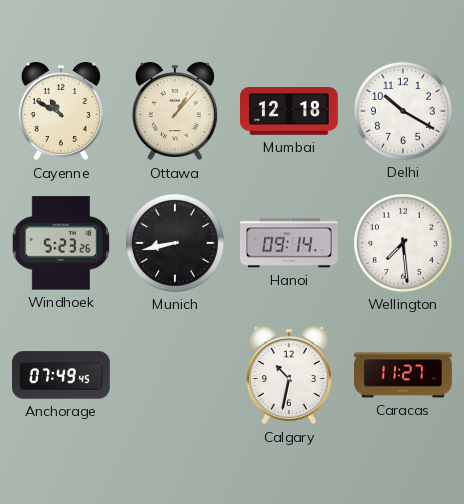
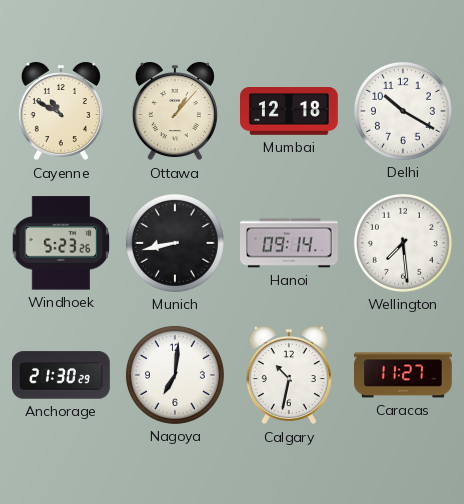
Anchorage: 07:49 -> 21:30
Nagoya: none -> 7:01
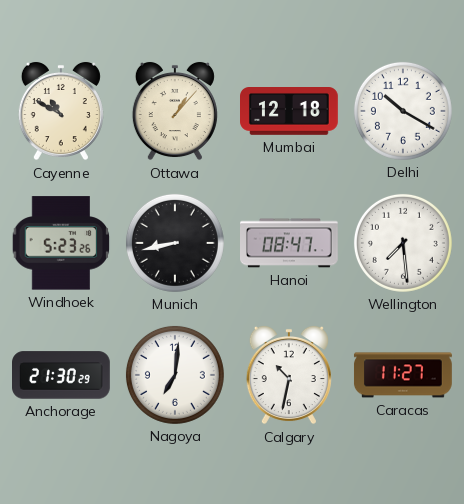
Hanoi: 09:14 -> 08:47
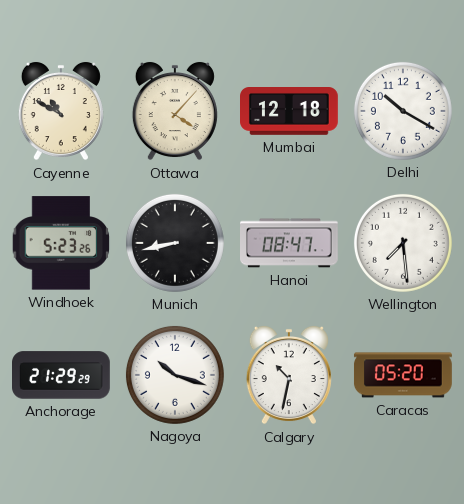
Ottawa: 1:07 -> 4:07
Anchorage: 21:30 -> 21:29
Nagoya: 7:01 -> 10:18
Caracas: 11:27 -> 05:20
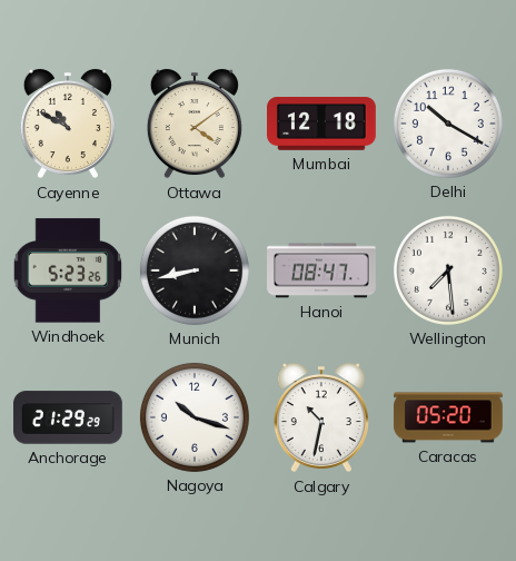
Ottawa: 4:07 -> 4:09
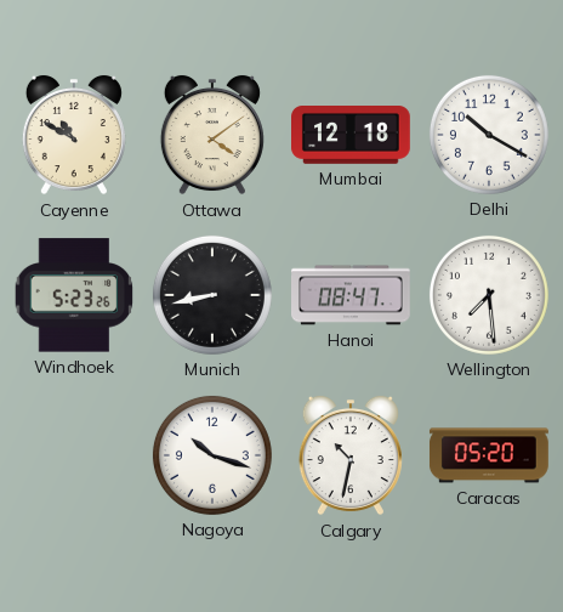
Anchorage: 21:29 -> none
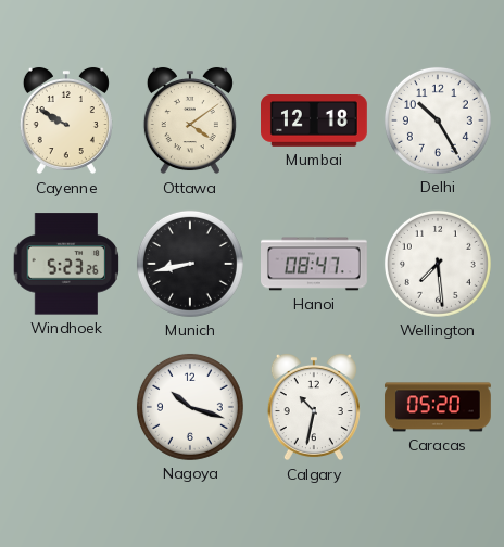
Cayenne: 10:50 -> 9:50
Delhi: 10:20 -> 10:25
